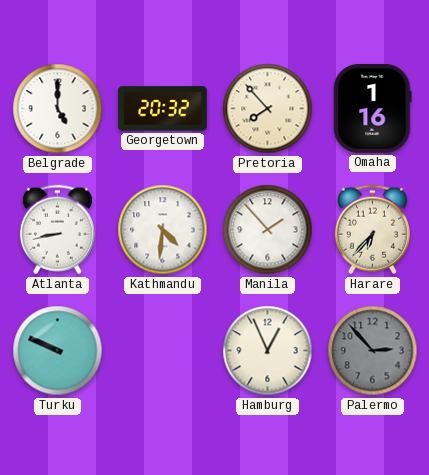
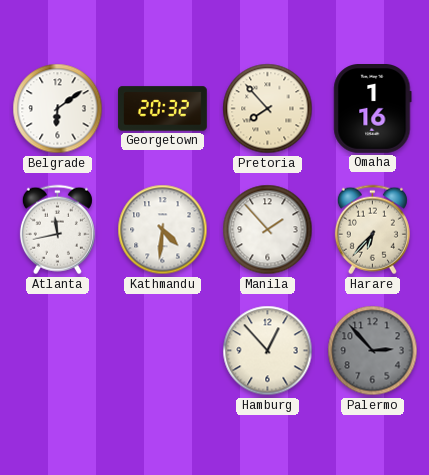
Belgrade: 5:00 -> 6:09
Atlanta: 8:43 -> 11:43
Turku: 9:49 -> none
Hamburg: 12:56 -> 12:53
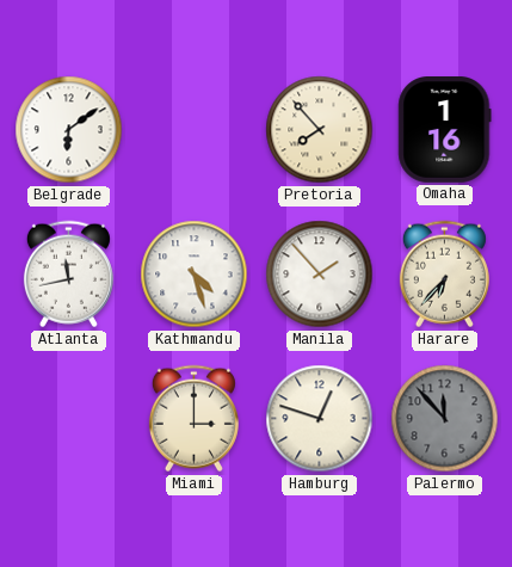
Georgetown: 20:32 -> none
Kathmandu: 4:31 -> 4:27
Miami: none -> 3:00
Hamburg: 12:53 -> 12:48
Palermo: 2:53 -> 11:53
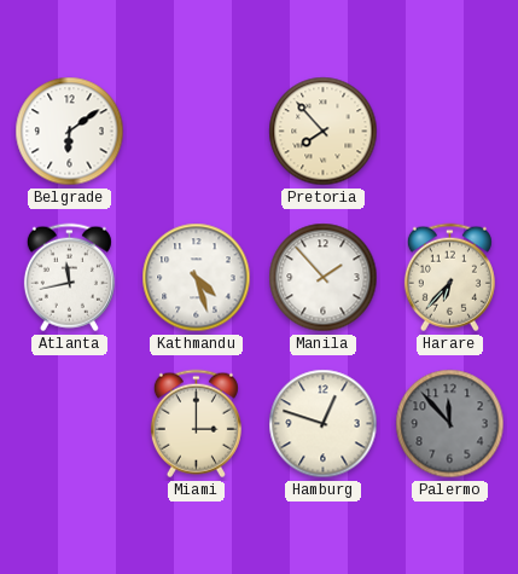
Omaha: 1:16 -> none
